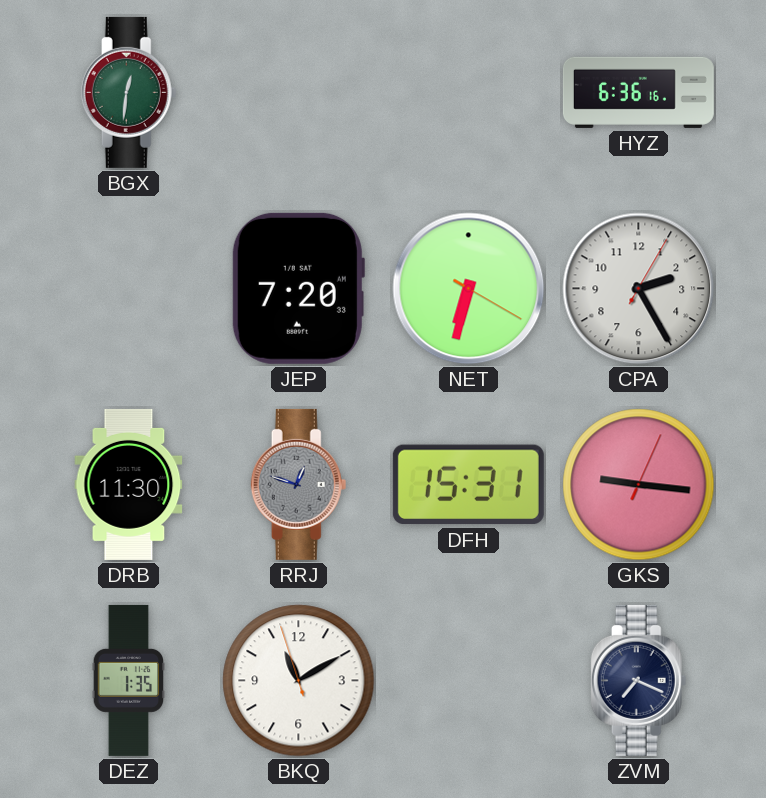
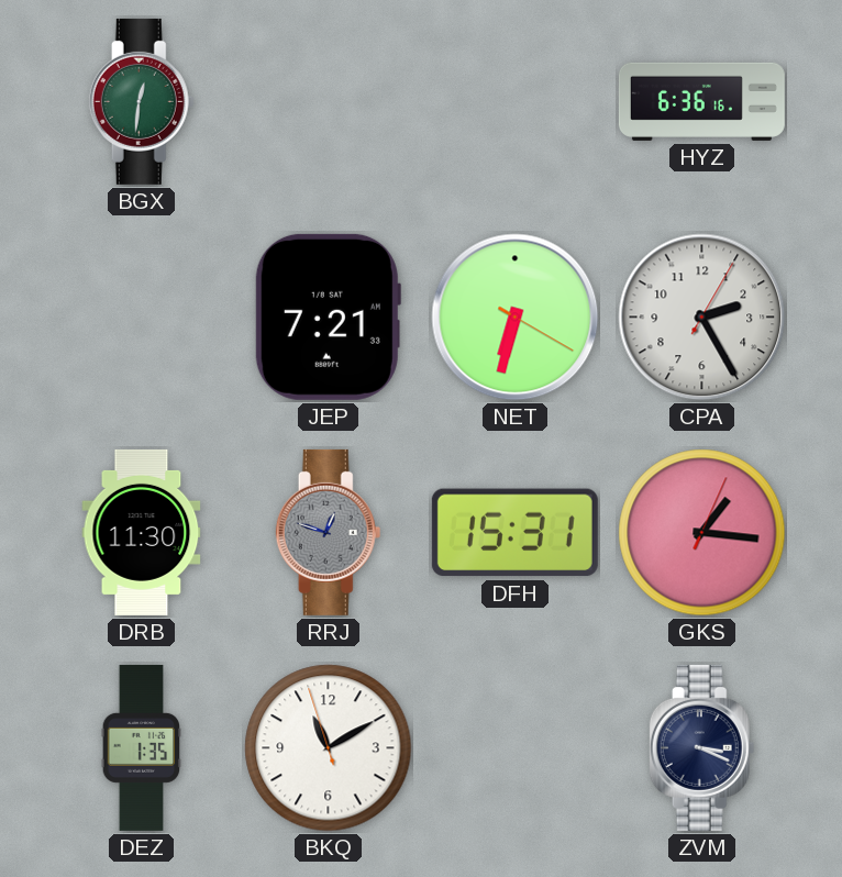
JEP: 7:20 -> 7:21
GKS: 9:16 -> 1:16
ZVM: 7:19 -> 3:19
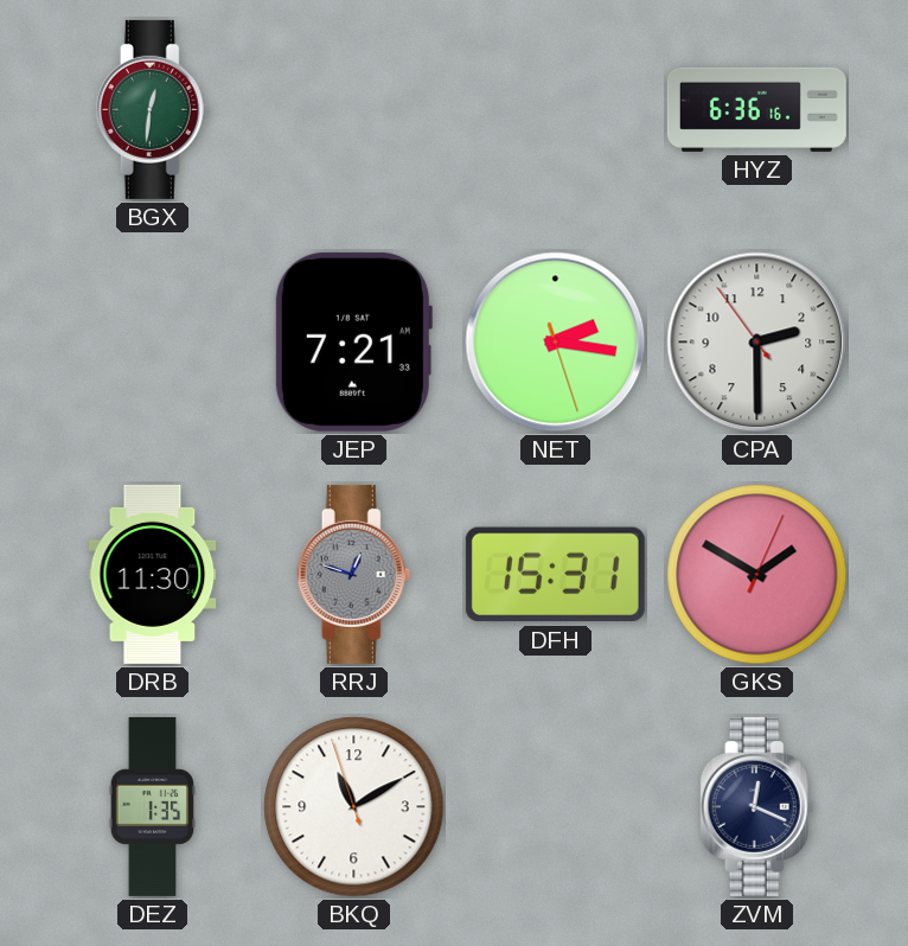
NET: 6:32 -> 2:16
CPA: 2:25 -> 2:29
GKS: 1:16 -> 1:50
ZVM: 3:19 -> 12:19
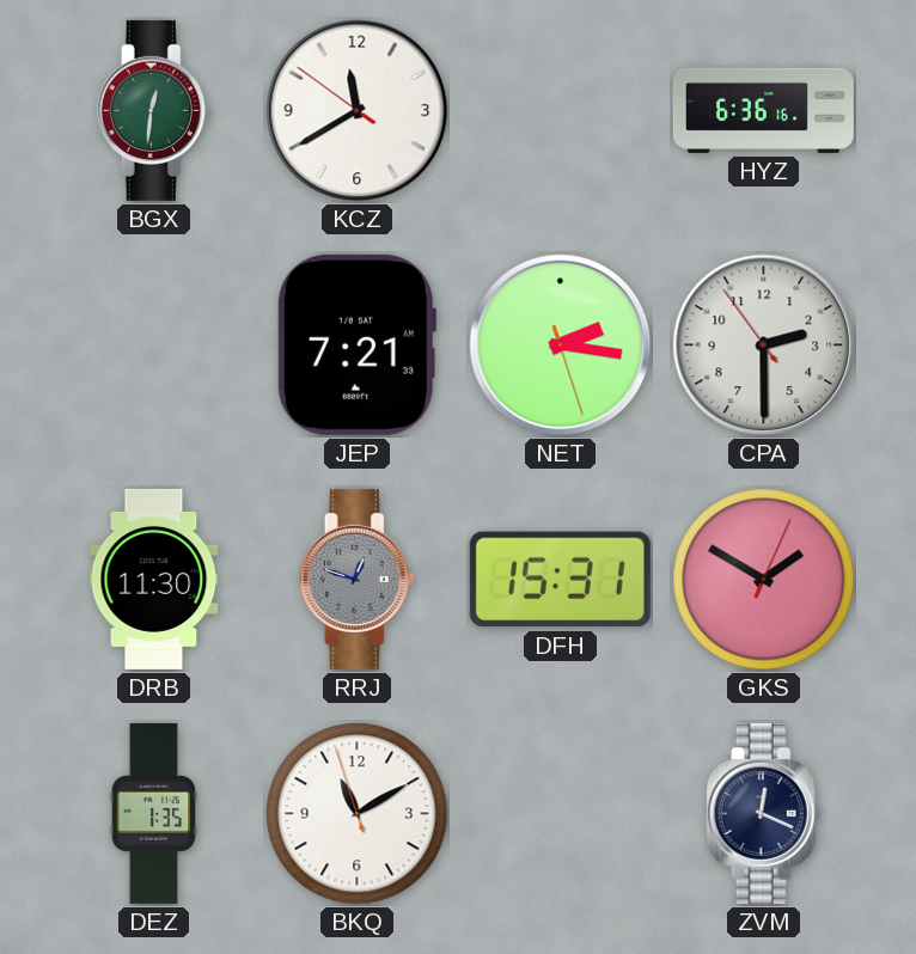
KCZ: none -> 11:39
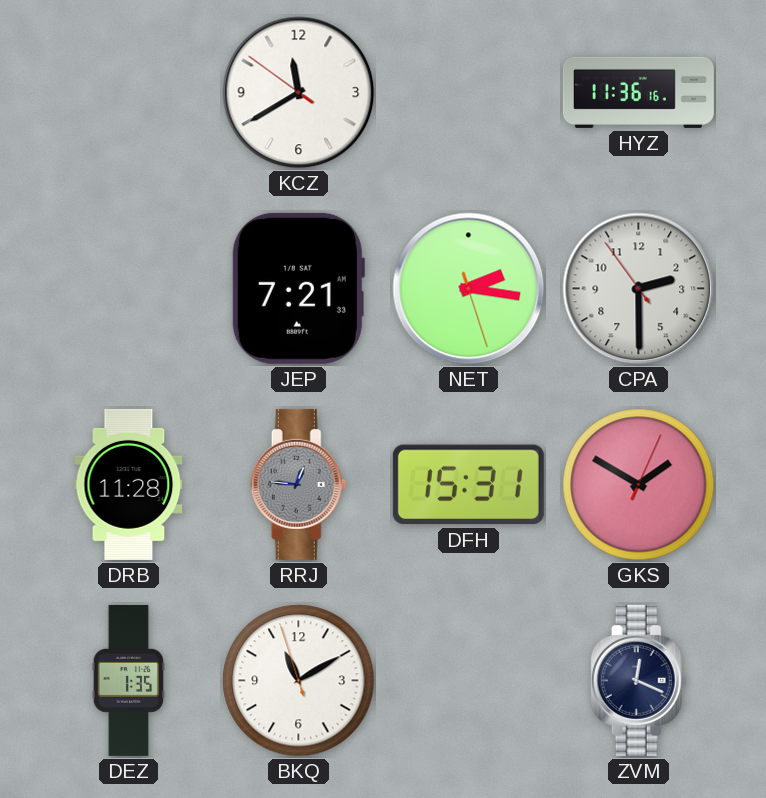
BGX: 12:31 -> none
HYZ: 6:36 -> 11:36
DRB: 11:30 -> 11:28
RRJ: 12:48 -> 12:46
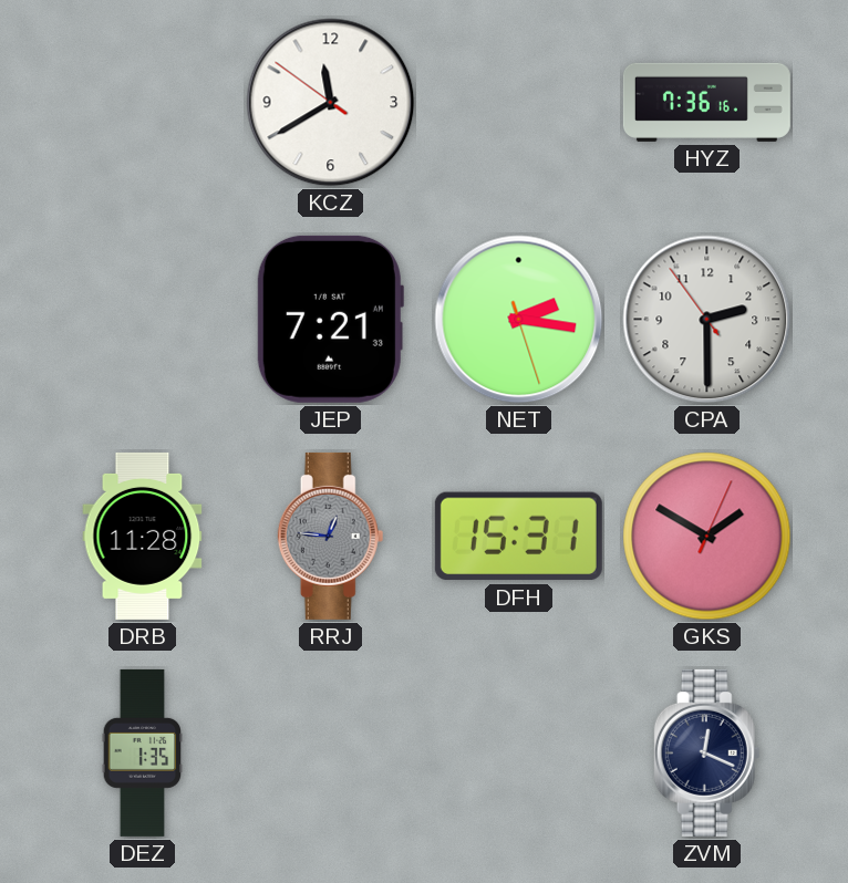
HYZ: 11:36 -> 7:36
BKQ: 11:09 -> none
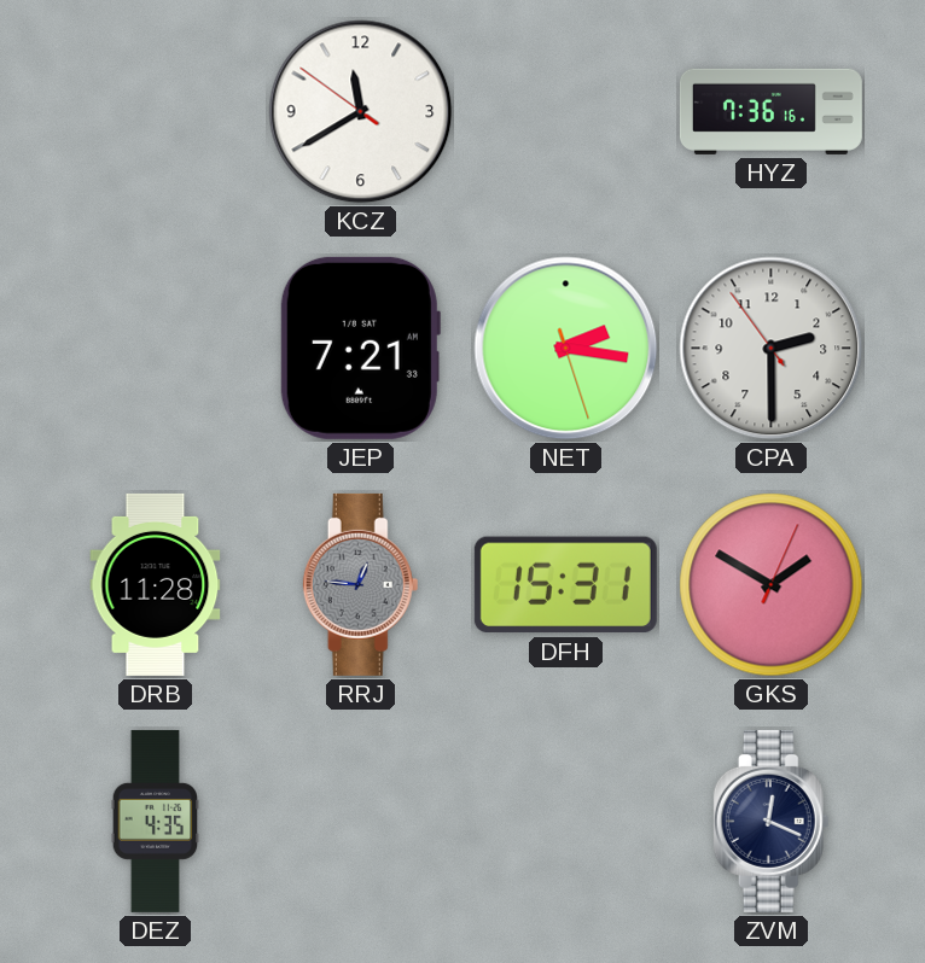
DEZ: 1:35 -> 4:35
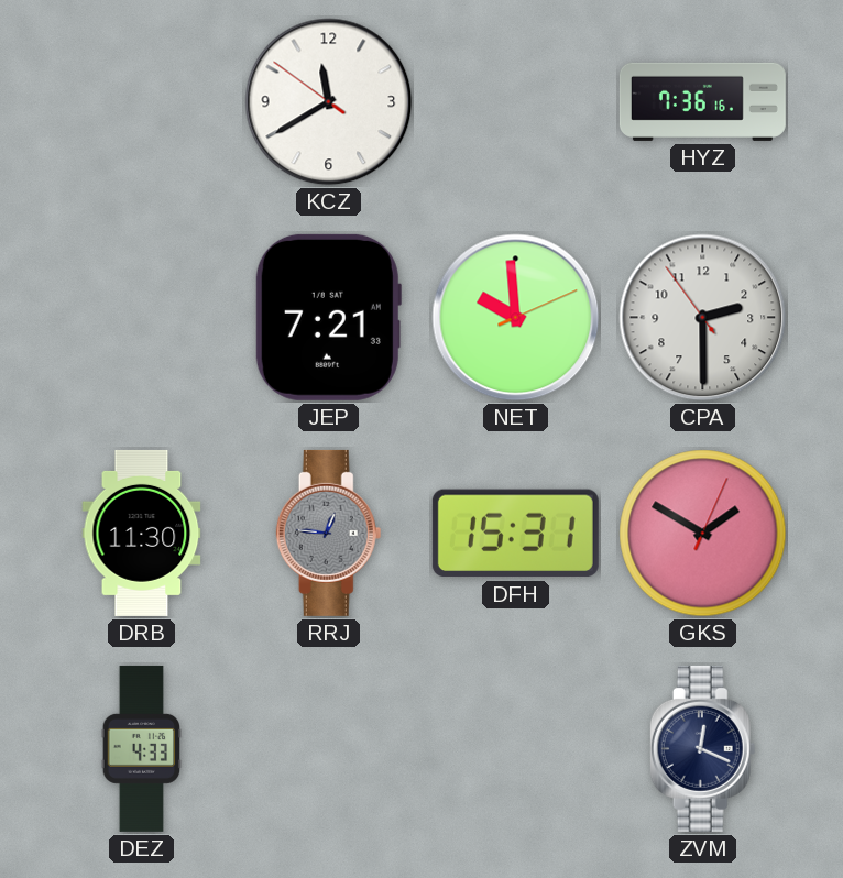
NET: 2:16 -> 9:59
DRB: 11:28 -> 11:30
DEZ: 4:35 -> 4:33
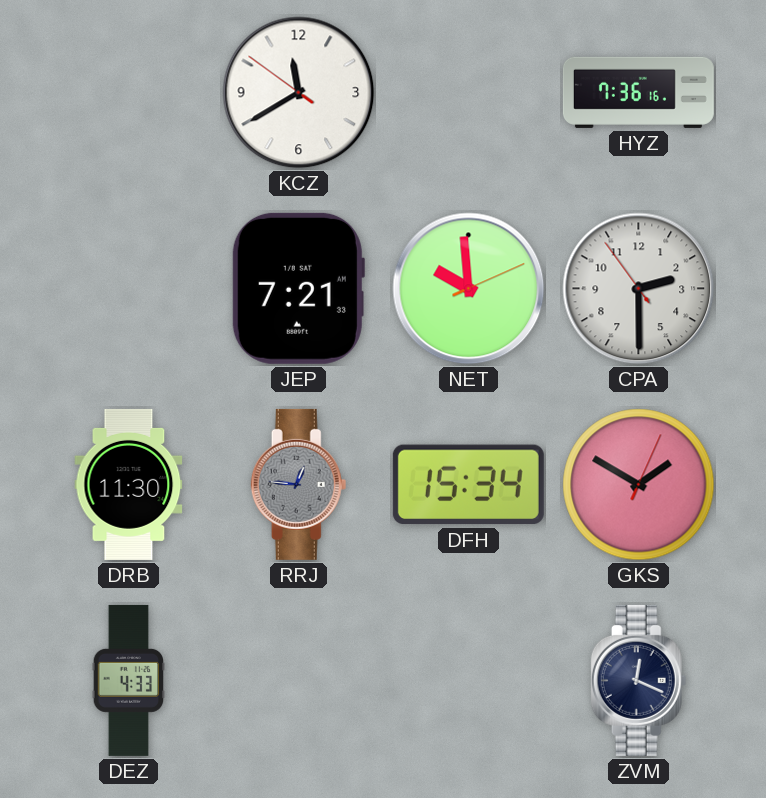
DFH: 15:31 -> 15:34
